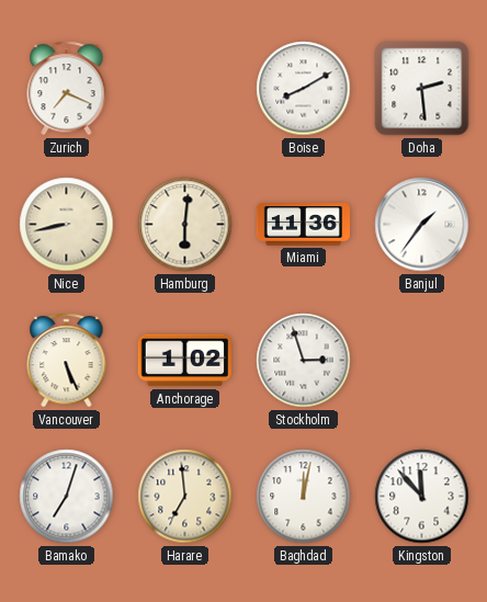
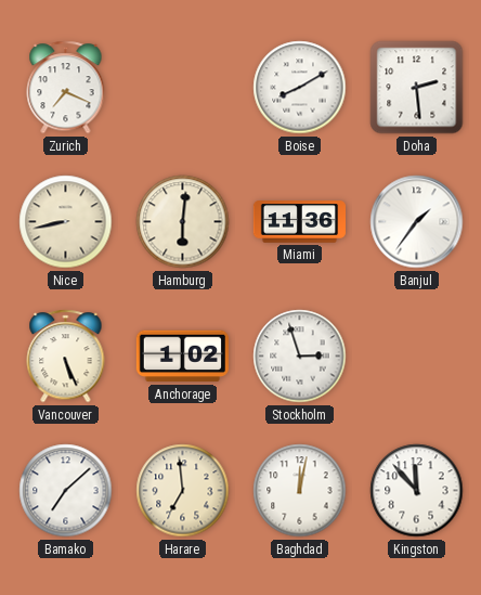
Bamako: 7:03 -> 7:08
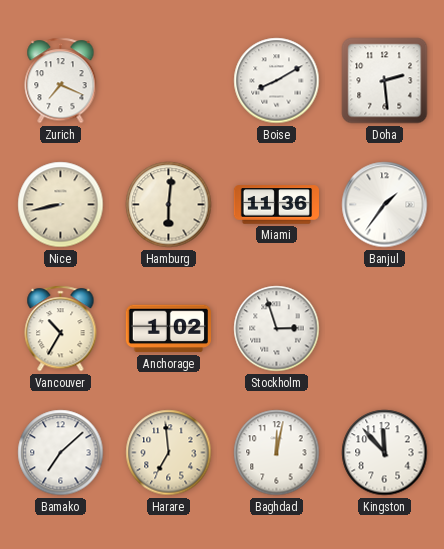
Vancouver: 5:26 -> 10:35
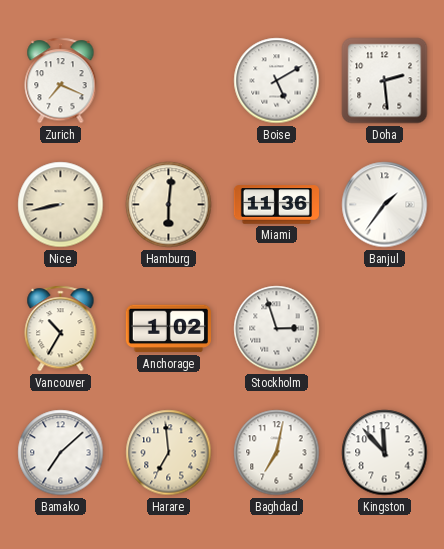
Boise: 8:10 -> 5:10
Baghdad: 12:02 -> 7:02
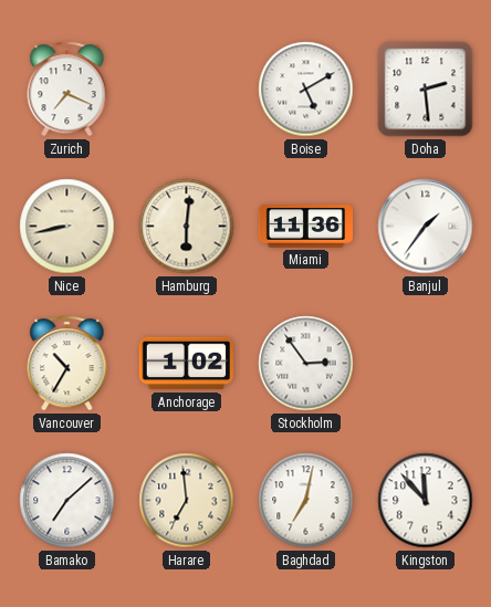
Stockholm: 2:57 -> 2:54
